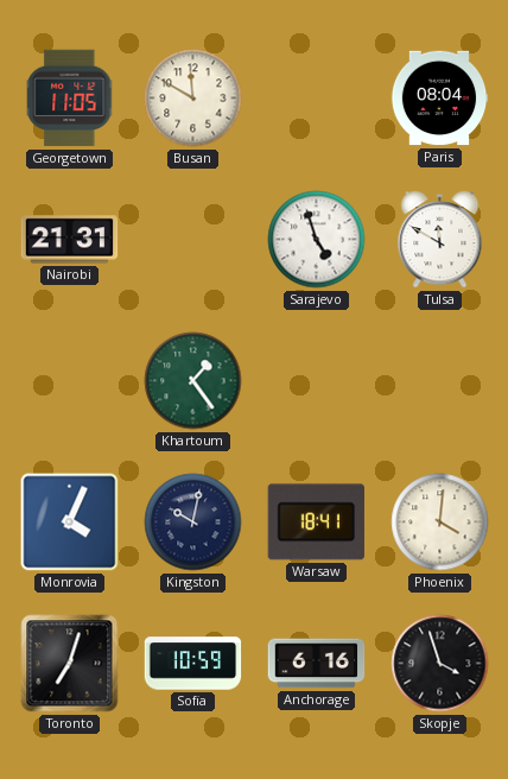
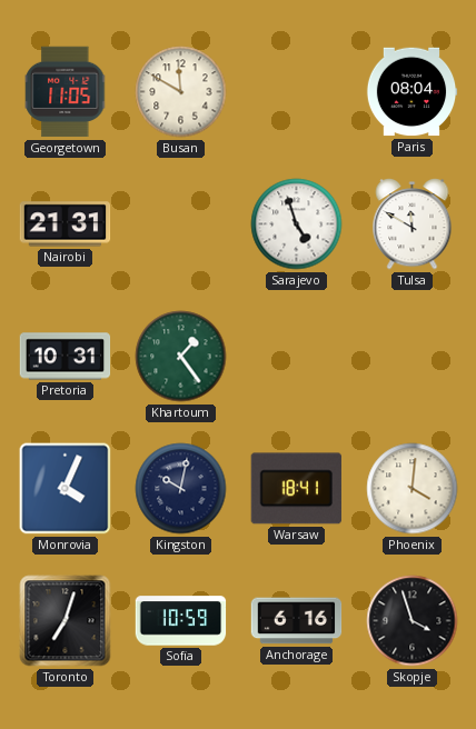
Pretoria: none -> 10:31
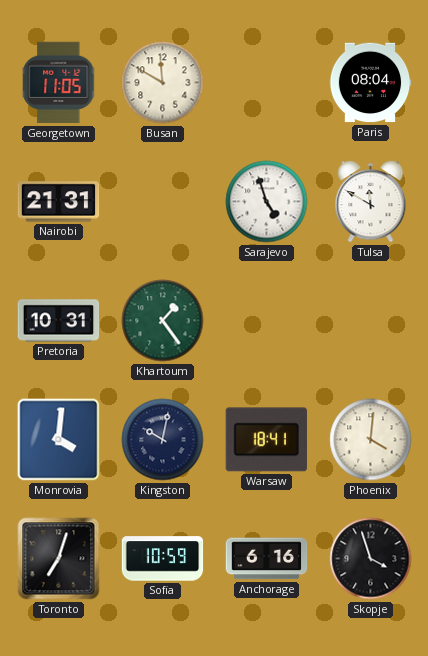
Monrovia: 4:04 -> 4:01
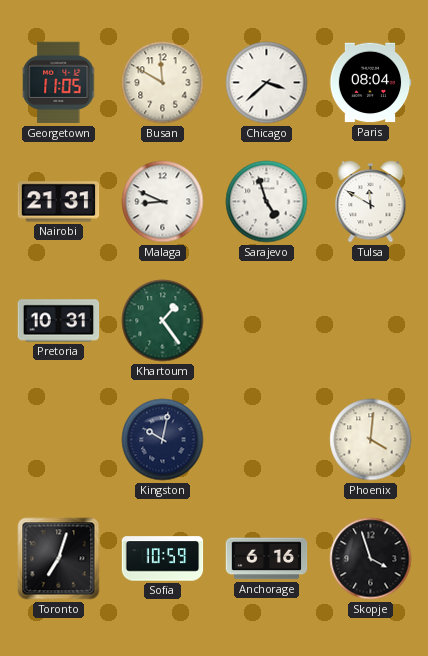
Chicago: none -> 3:38
Malaga: none -> 8:49
Monrovia: 4:01 -> none
Warsaw: 18:41 -> none
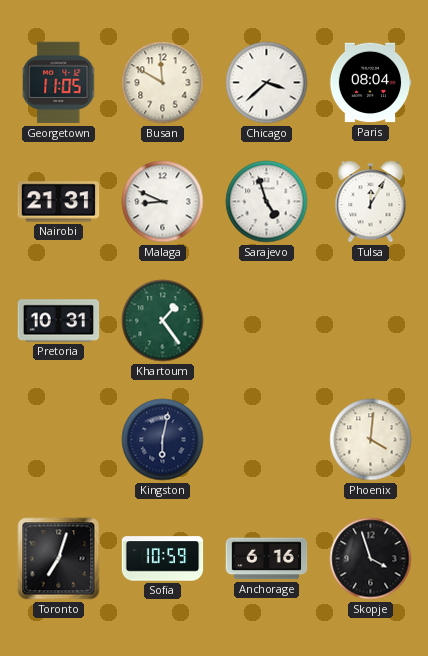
Tulsa: 11:50 -> 12:05
Kingston: 10:02 -> 6:02
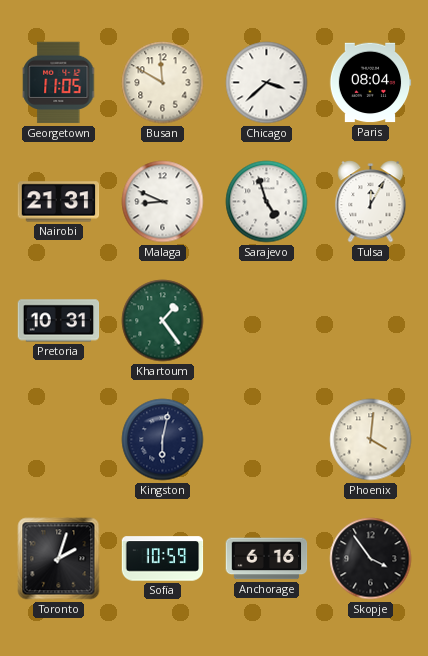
Toronto: 7:03 -> 2:03
Skopje: 3:57 -> 3:54
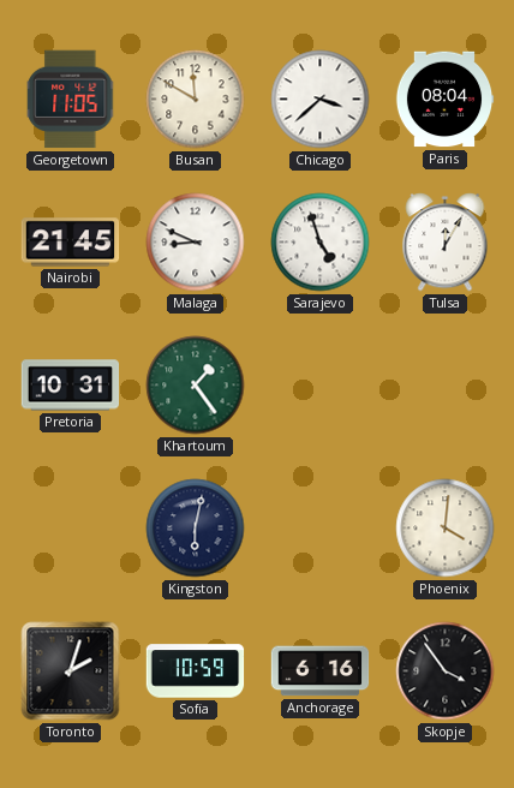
Nairobi: 21:31 -> 21:45
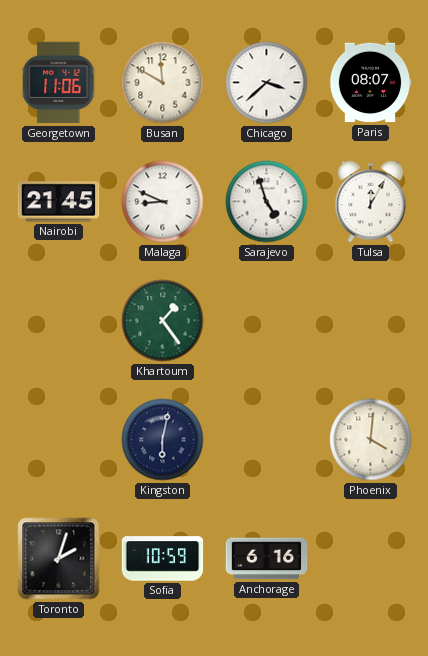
Georgetown: 11:05 -> 11:06
Paris: 08:04 -> 08:07
Pretoria: 10:31 -> none
Skopje: 3:54 -> none
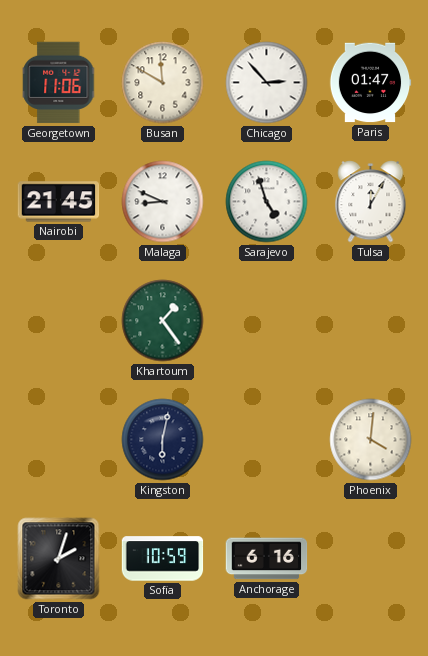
Chicago: 3:38 -> 2:53
Paris: 08:07 -> 01:47
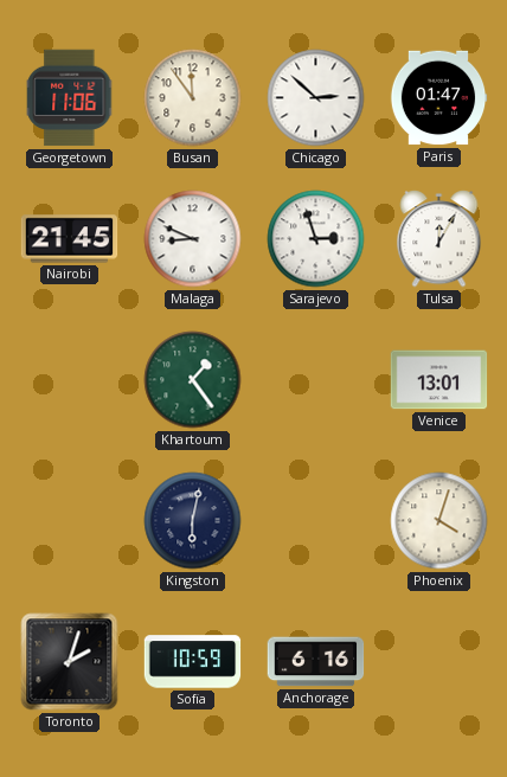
Busan: 11:50 -> 11:54
Chicago: 2:53 -> 2:52
Sarajevo: 4:57 -> 2:57
Venice: none -> 13:01
Phoenix: 4:01 -> 4:03
